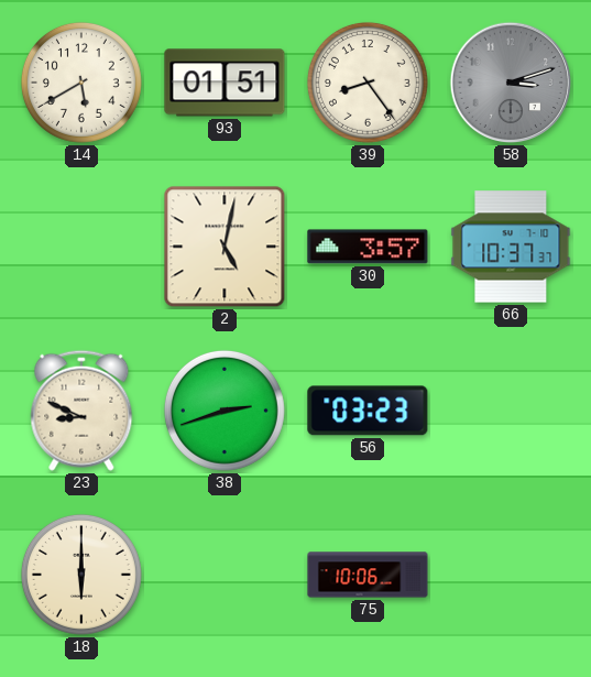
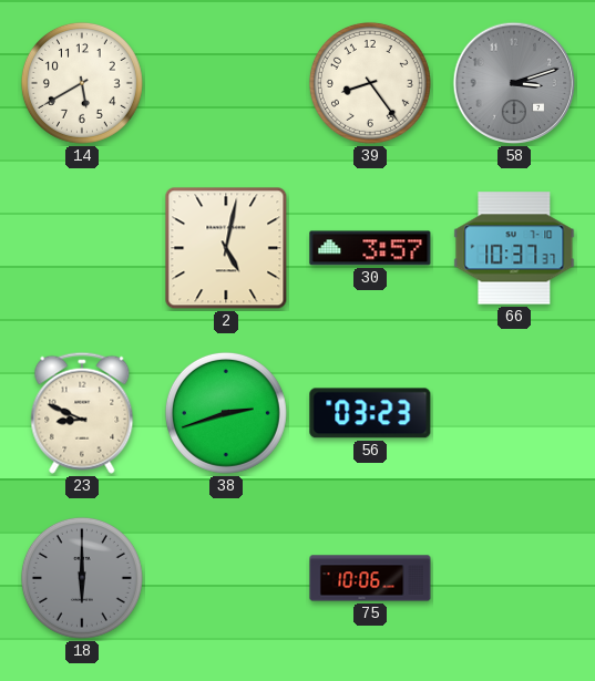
93: 01:51 -> none
18 dial: cream -> grey
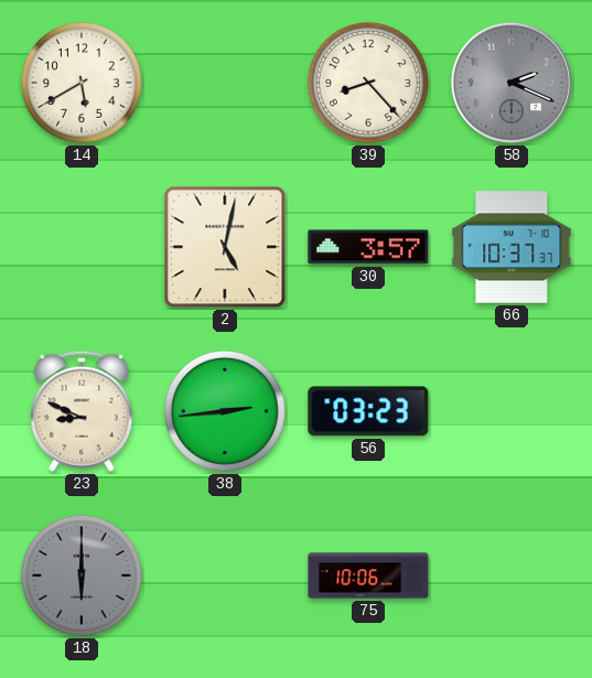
39: 8:24 -> 8:23
58: 3:12 -> 2:19
38: 2:42 -> 2:44
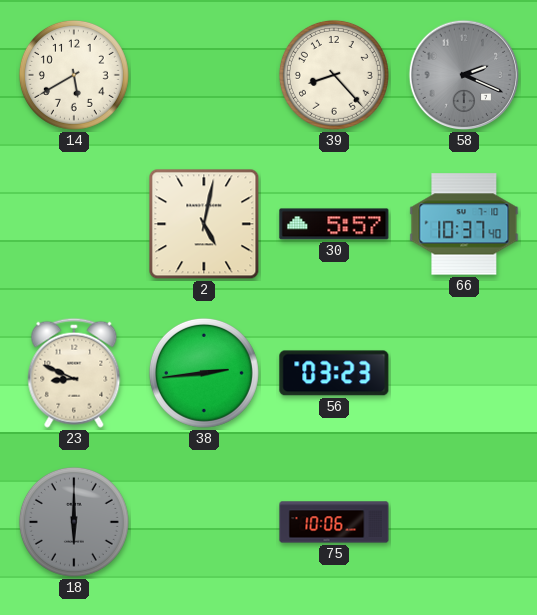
30: 3:57 -> 5:57
66: 10:37:37 -> 10:37:40
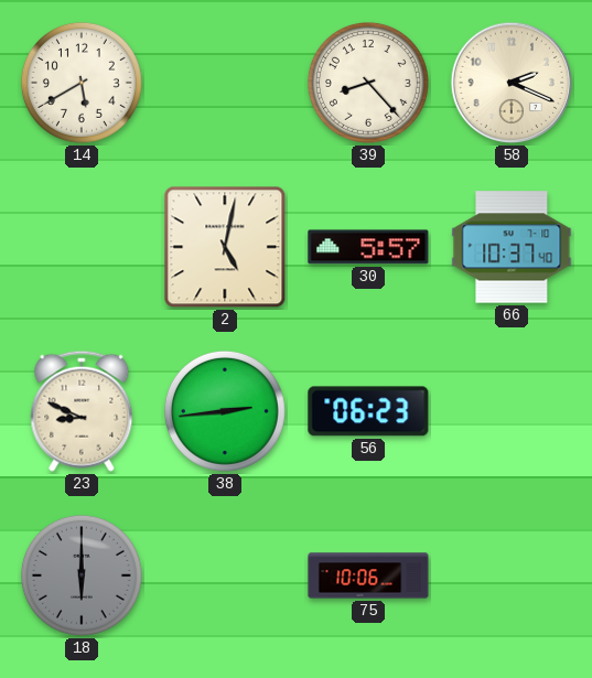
58 dial: grey -> cream
56: 03:23 -> 06:23
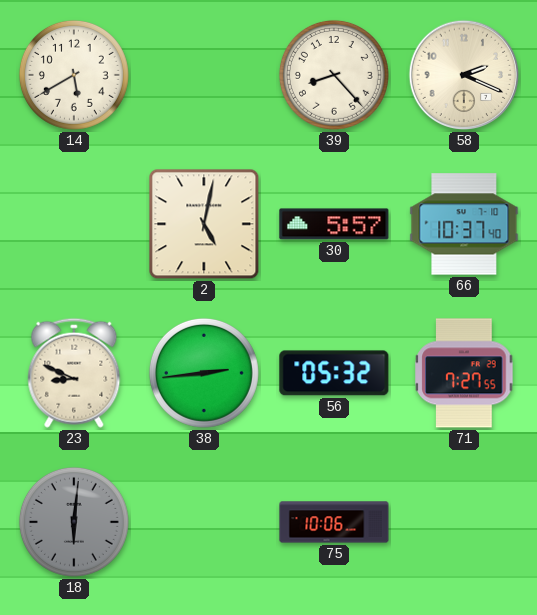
56: 06:23 -> 05:32
71: none -> 7:27
18: 6:00 -> 6:01
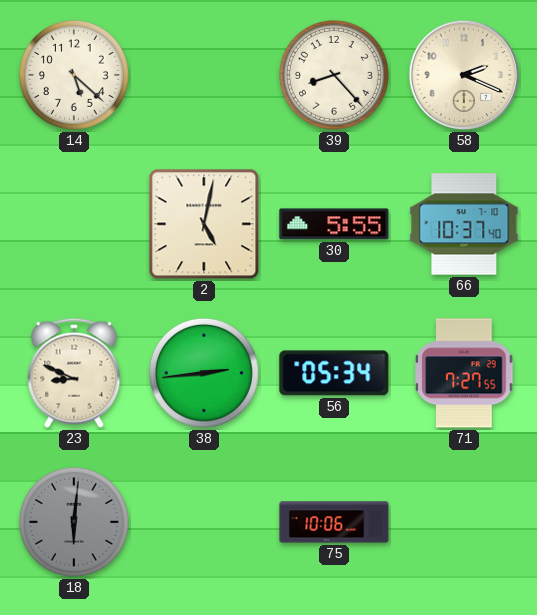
14: 5:40 -> 5:22
30: 5:57 -> 5:55
56: 05:32 -> 05:34
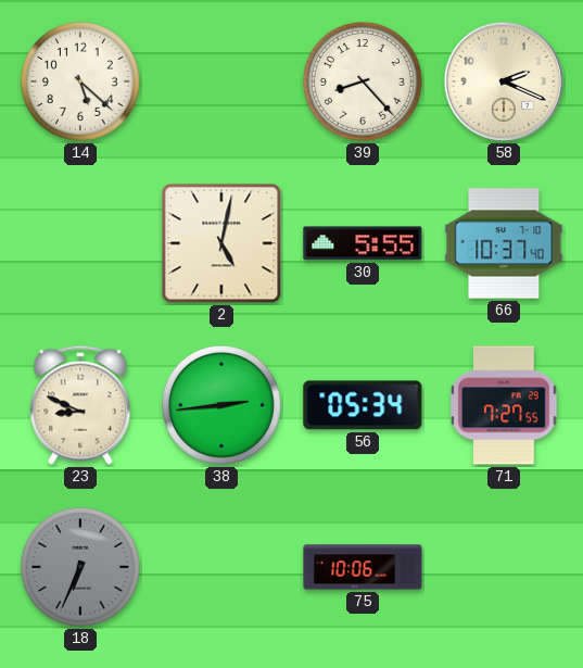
18: 6:01 -> 6:34
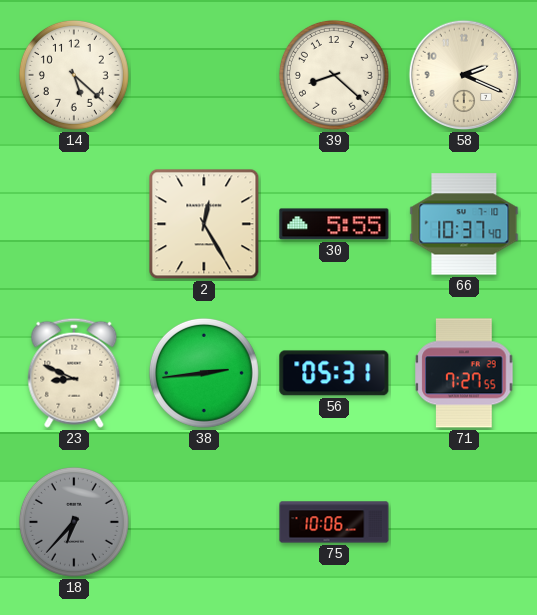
39: 8:23 -> 8:22
2: 5:02 -> 12:25
56: 05:34 -> 05:31
18: 6:34 -> 6:37
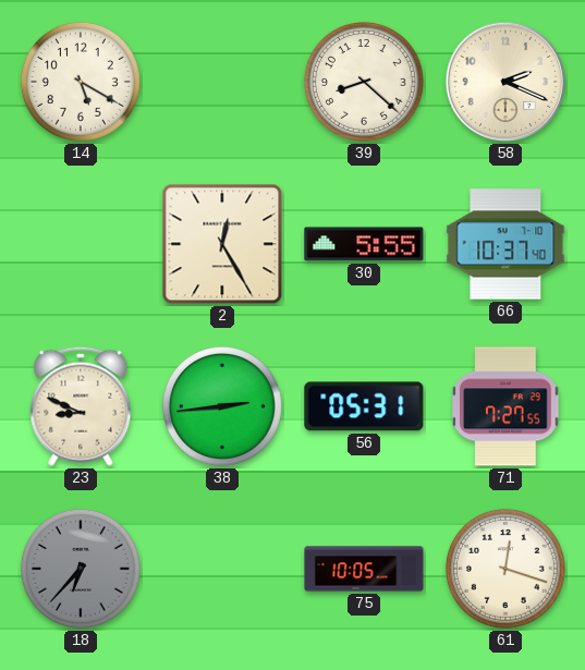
14: 5:22 -> 5:20
75: 10:06 -> 10:05
61: none -> 12:18
